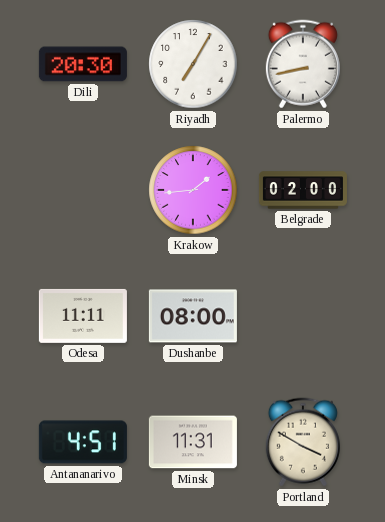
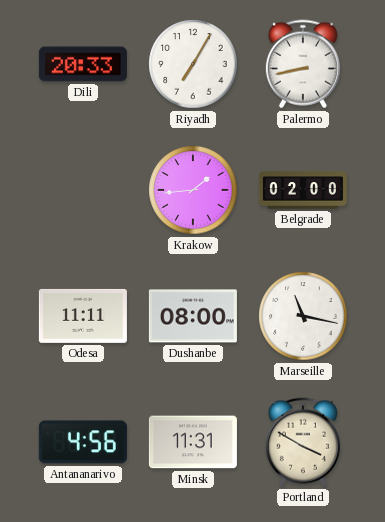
Dili: 20:30 -> 20:33
Marseille: none -> 11:17
Antananarivo: 4:51 -> 4:56
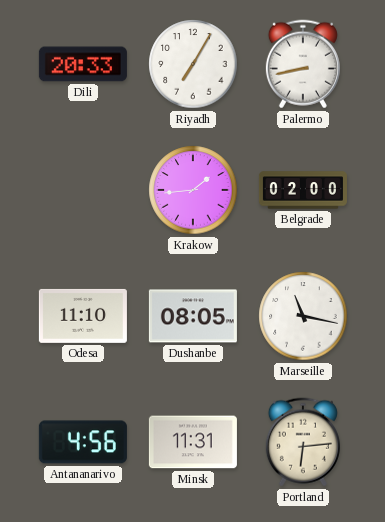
Odesa: 11:11 -> 11:10
Dushanbe: 08:00 -> 08:05
Portland: 3:50 -> 6:14
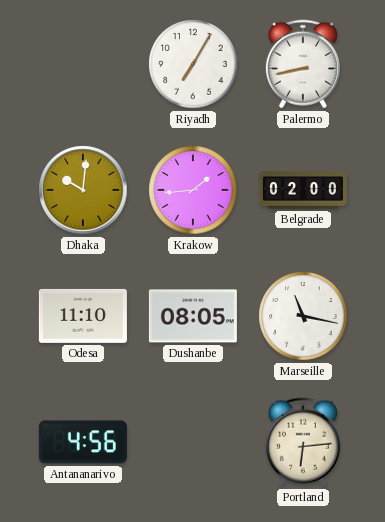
Dili: 20:33 -> none
Dhaka: none -> 10:01
Minsk: 11:31 -> none
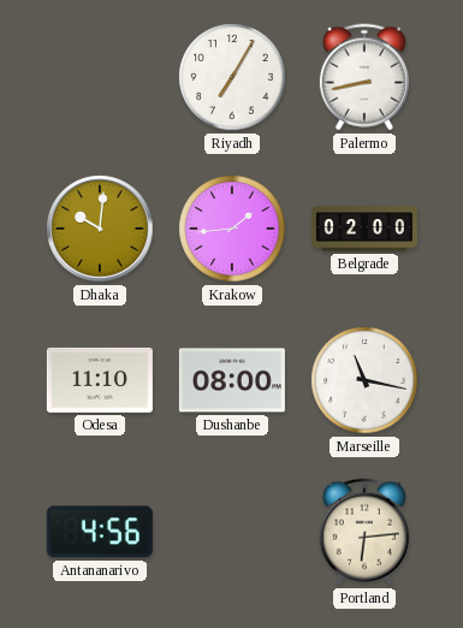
Dushanbe: 08:05 -> 08:00
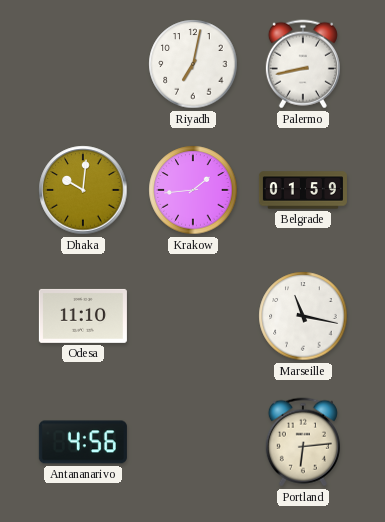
Riyadh: 7:05 -> 7:02
Belgrade: 02:00 -> 01:59
Dushanbe: 08:00 -> none
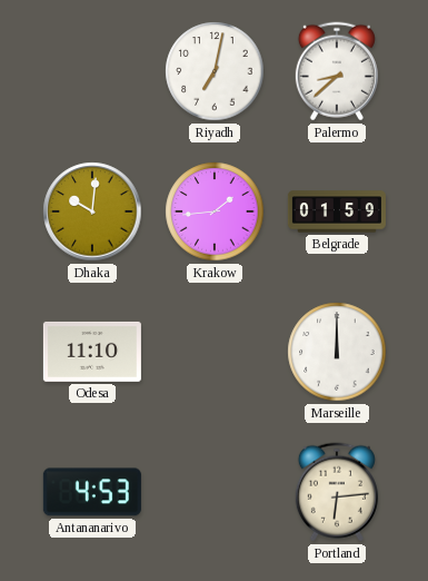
Palermo: 8:43 -> 8:38
Marseille: 11:17 -> 12:00
Antananarivo: 4:56 -> 4:53
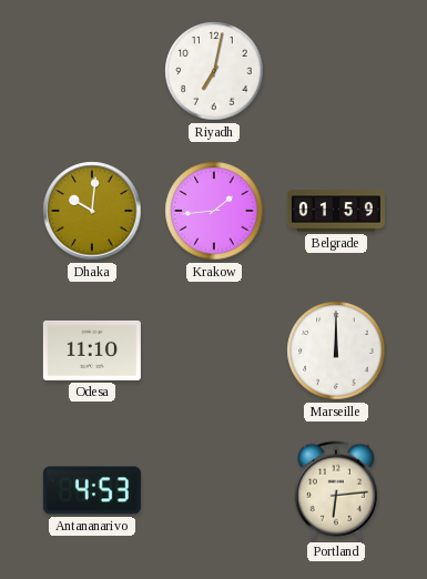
Palermo: 8:38 -> none
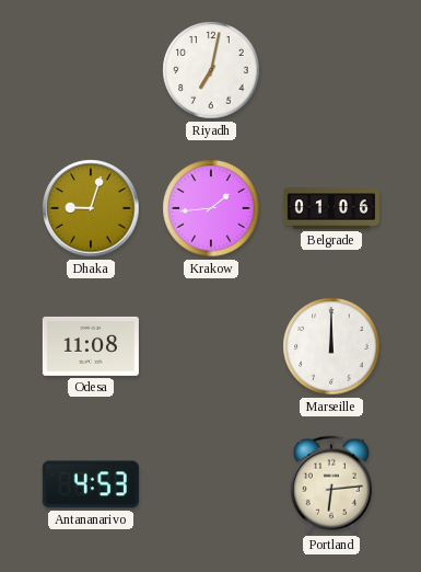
Dhaka: 10:01 -> 9:03
Belgrade: 01:59 -> 01:06
Odesa: 11:10 -> 11:08
